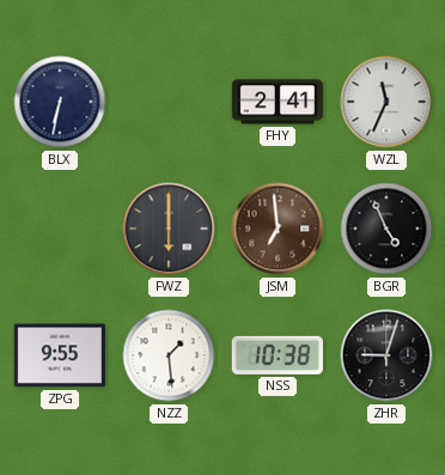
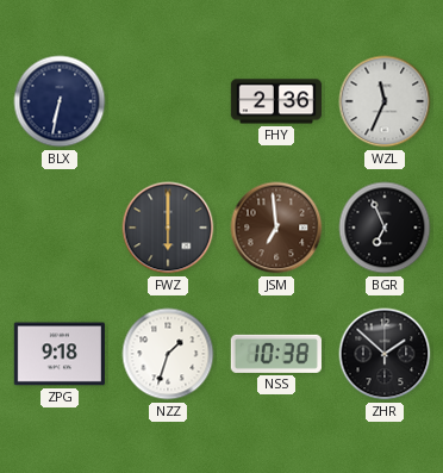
FHY: 2:41 -> 2:36
BGR: 4:56 -> 6:56
ZPG: 9:55 -> 9:18
NZZ: 1:29 -> 1:33
ZHR: 9:03 -> 1:52
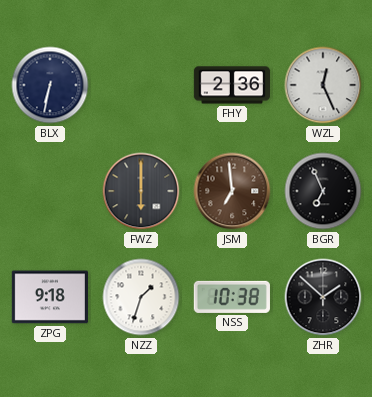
WZL: 11:34 -> 12:26
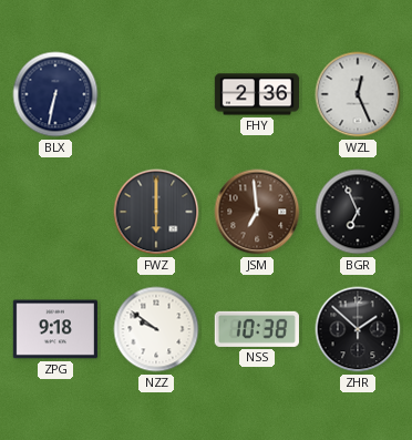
NZZ: 1:33 -> 9:51
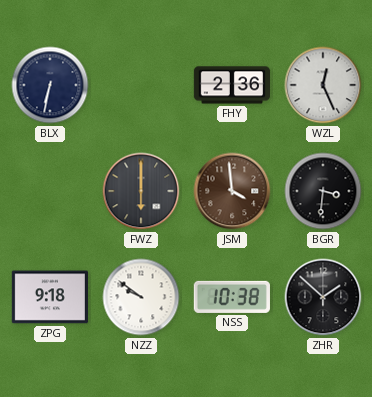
JSM: 6:59 -> 3:59
BGR: 6:56 -> 3:31
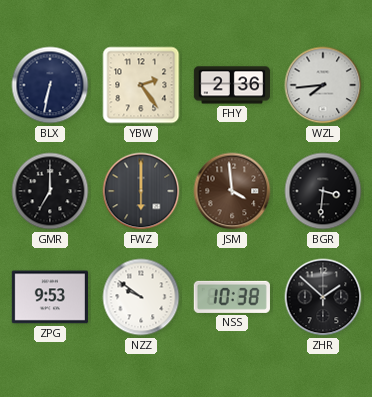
YBW: none -> 2:24
WZL: 12:26 -> 7:44
GMR: none -> 7:00
ZPG: 9:18 -> 9:53
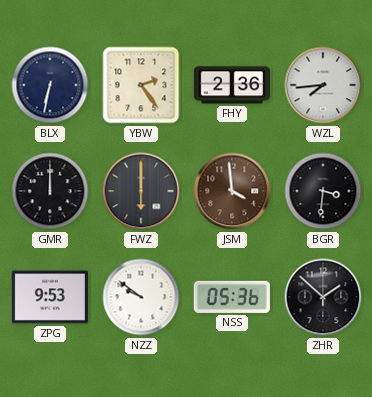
GMR: 7:00 -> 12:00
NSS: 10:38 -> 05:36
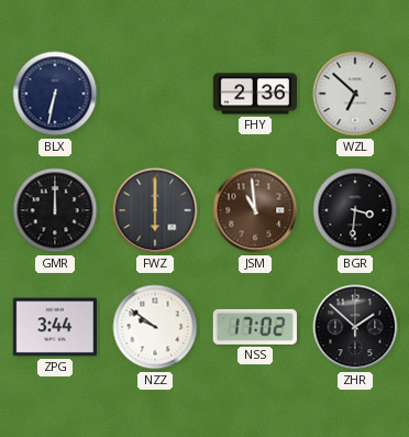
YBW: 2:24 -> none
WZL: 7:44 -> 6:52
JSM: 3:59 -> 10:59
ZPG: 9:53 -> 3:44
NSS: 05:36 -> 17:02
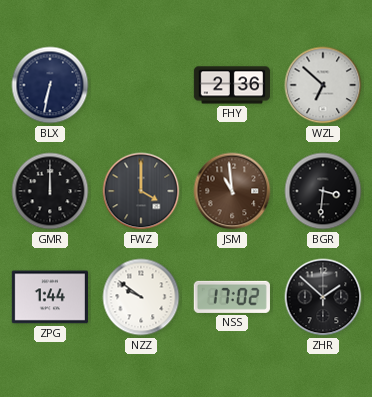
FWZ: 6:00 -> 4:00
ZPG: 3:44 -> 1:44
